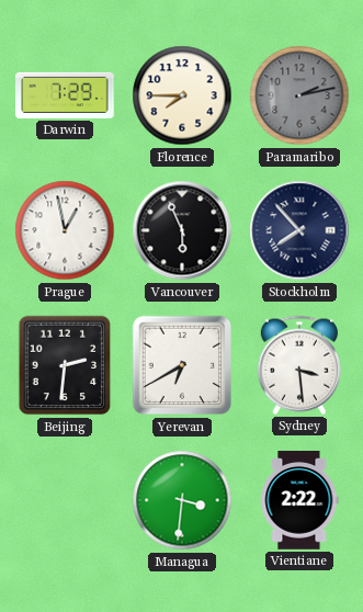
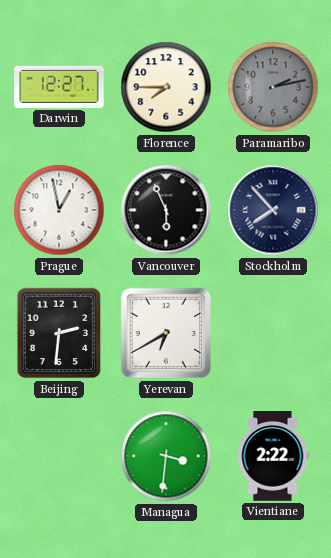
Darwin: 7:29 -> 12:27
Sydney: 3:29 -> none
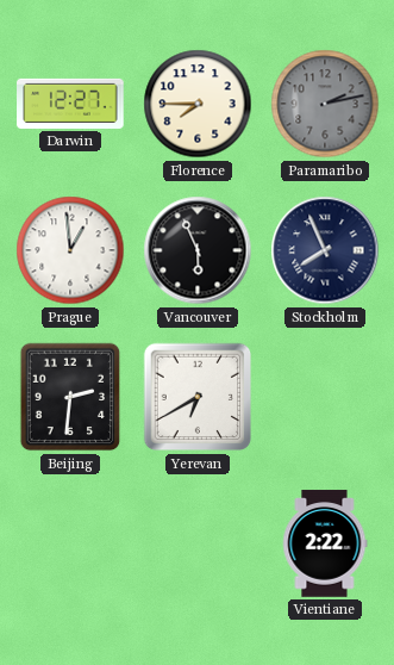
Prague: 12:58 -> 12:59
Stockholm: 7:53 -> 7:56
Managua: 3:31 -> none
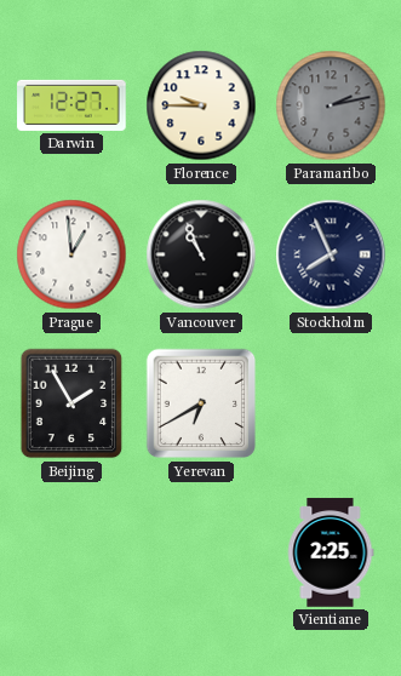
Florence: 7:45 -> 9:45
Vancouver: 5:56 -> 10:56
Beijing: 2:31 -> 1:55
Vientiane: 2:22 -> 2:25
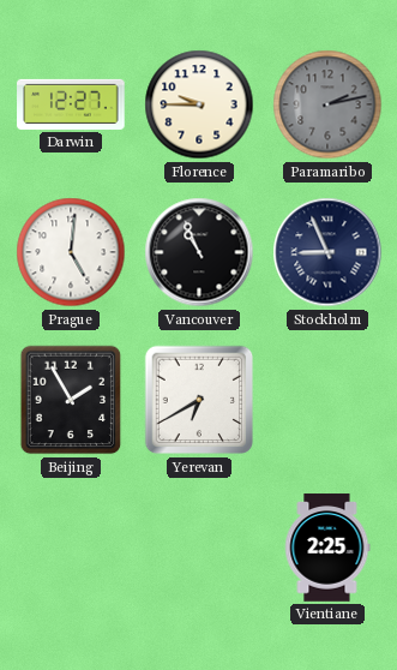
Prague: 12:59 -> 5:01
Stockholm: 7:56 -> 8:56
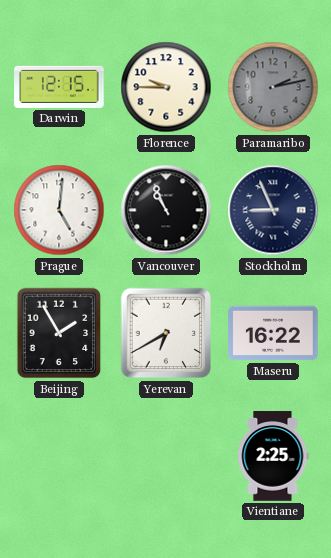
Darwin: 12:27 -> 12:15
Maseru: none -> 16:22
